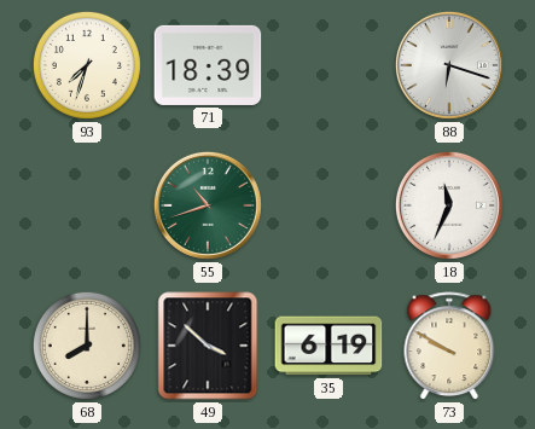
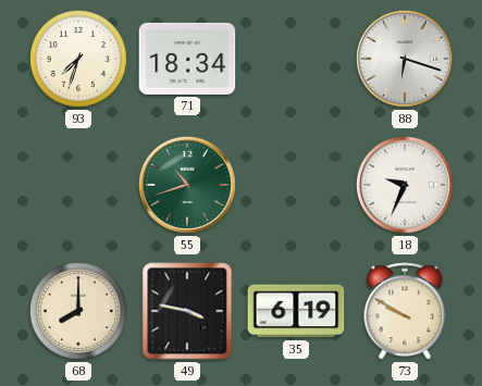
71: 18:39 -> 18:34
18: 11:34 -> 9:34
49: 3:52 -> 3:47
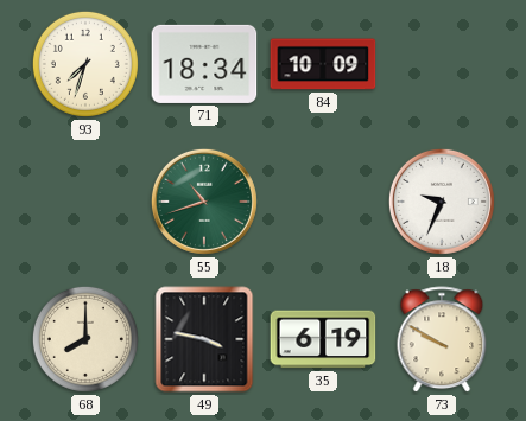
84: none -> 10:09
88: 6:18 -> none
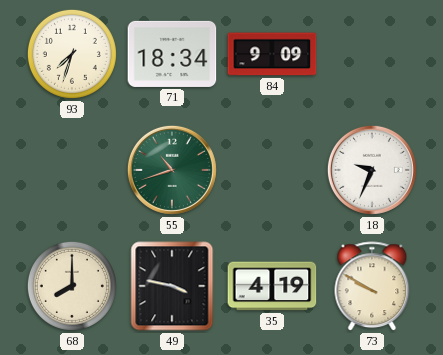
84: 10:09 -> 9:09
35: 6:19 -> 4:19
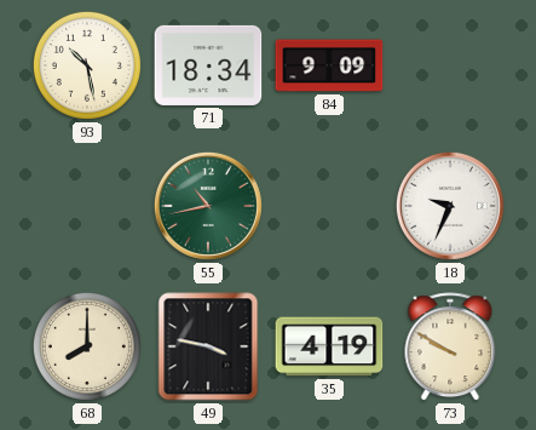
93: 7:33 -> 10:28
55: 10:42 -> 10:43
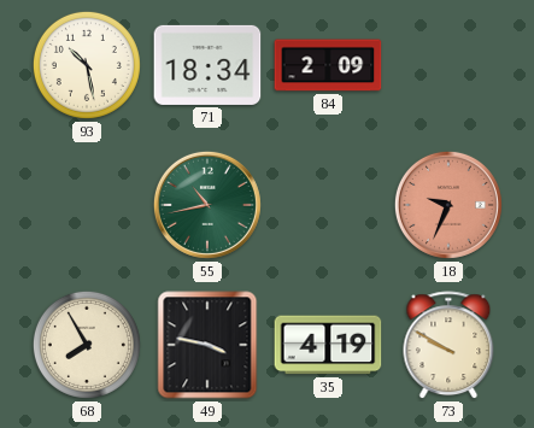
84: 9:09 -> 2:09
18 dial: white -> salmon
68: 8:00 -> 7:55
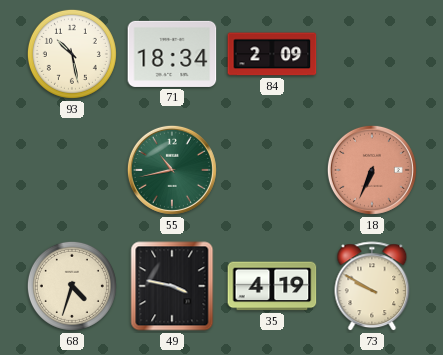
18: 9:34 -> 6:34
68: 7:55 -> 4:33
